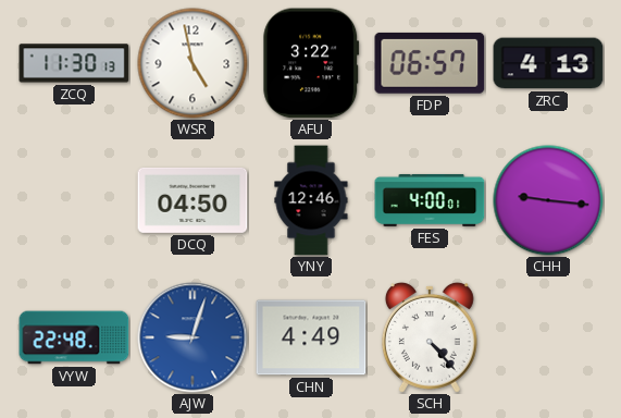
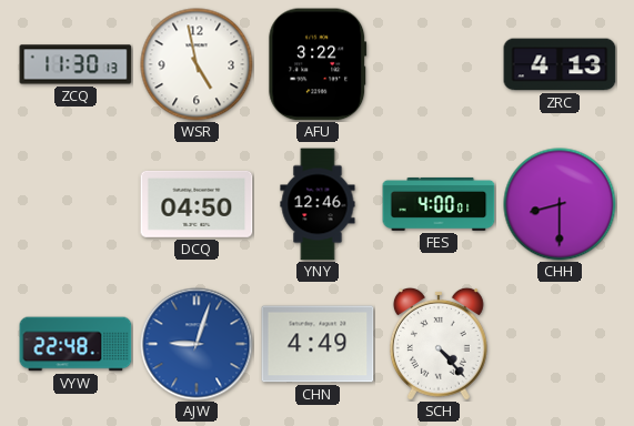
FDP: 06:57 -> none
CHH: 9:16 -> 8:30
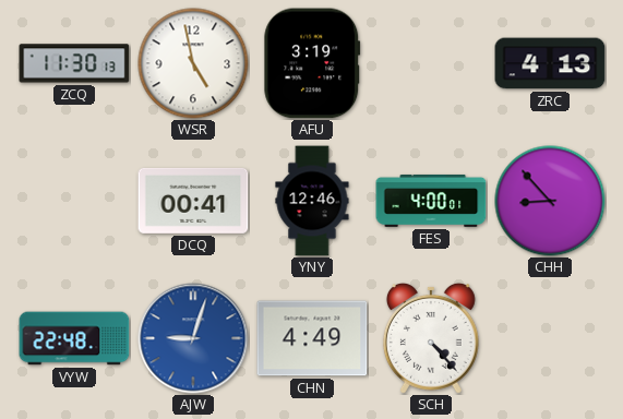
AFU: 3:22 -> 3:19
DCQ: 04:50 -> 00:41
CHH: 8:30 -> 8:53
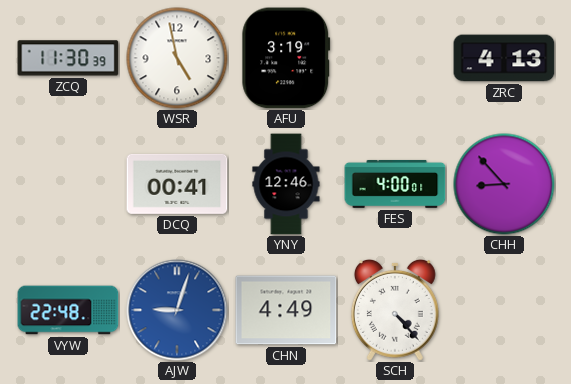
ZCQ: 11:30:13 -> 11:30:39
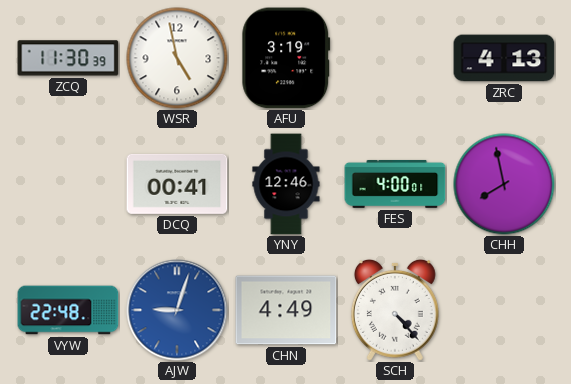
CHH: 8:53 -> 7:58
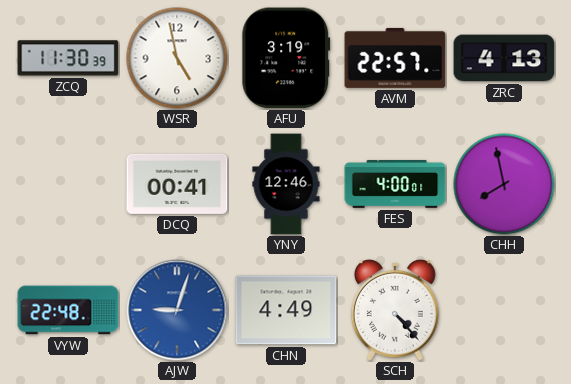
AVM: none -> 22:57
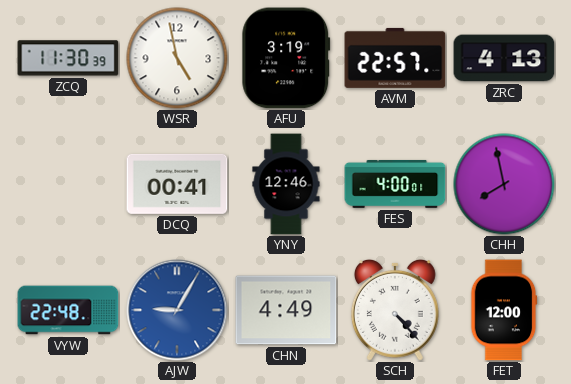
AJW: 9:03 -> 9:05
FET: none -> 12:00
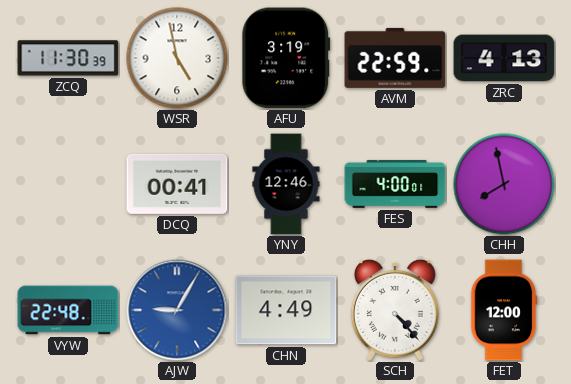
AVM: 22:57 -> 22:59
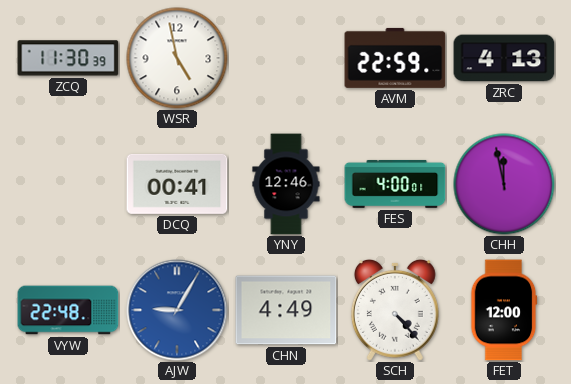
AFU: 3:19 -> none
CHH: 7:58 -> 11:58
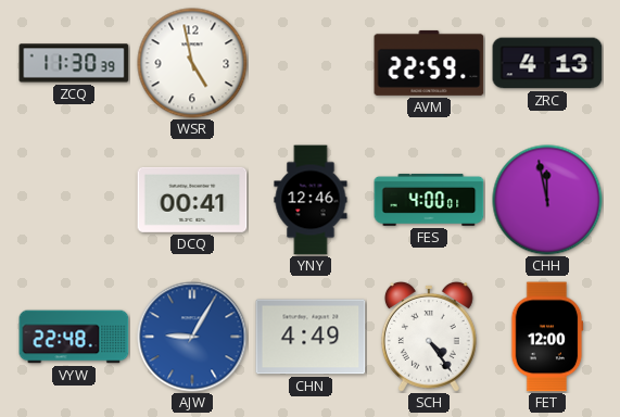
SCH: 4:23 -> 4:24
